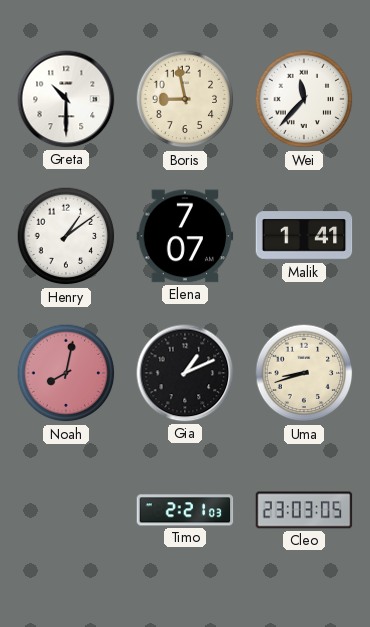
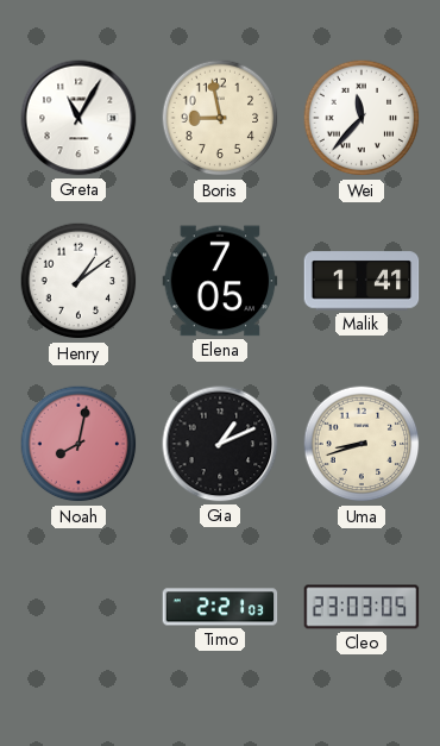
Greta: 10:30 -> 11:05
Elena: 7:07 -> 7:05
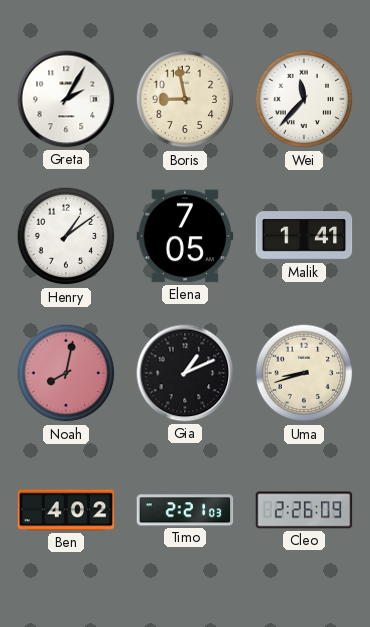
Greta: 11:05 -> 2:05
Ben: none -> 4:02
Cleo: 23:03 -> 2:26
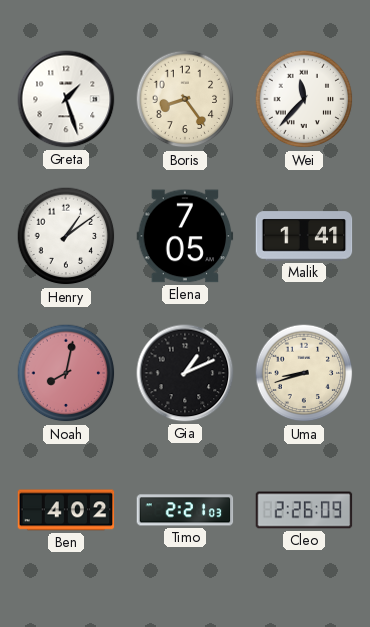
Greta: 2:05 -> 1:27
Boris: 8:58 -> 8:24
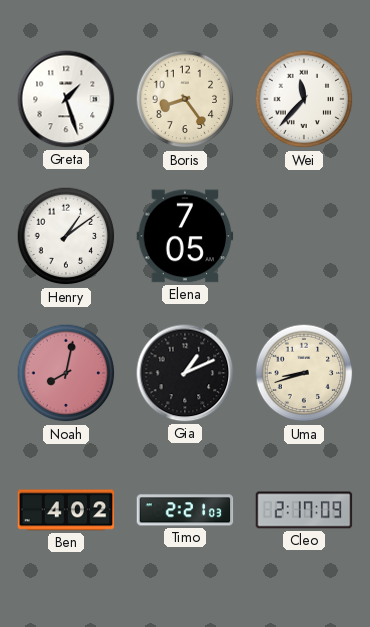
Malik: 1:41 -> none
Cleo: 2:26 -> 2:17
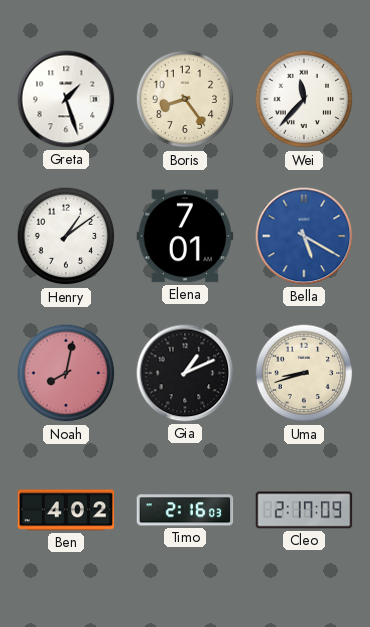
Elena: 7:05 -> 7:01
Bella: none -> 5:20
Timo: 2:21 -> 2:16
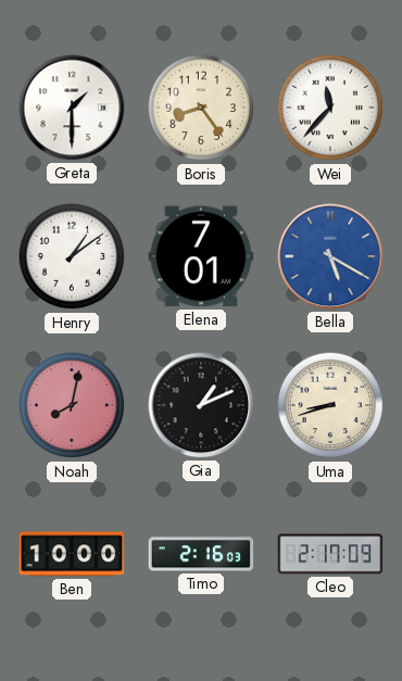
Greta: 1:27 -> 1:30
Ben: 4:02 -> 10:00
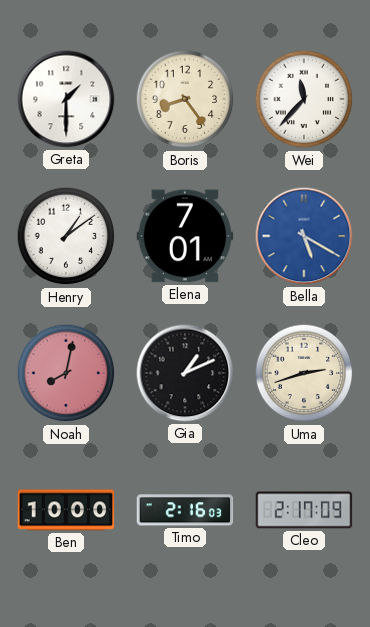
Uma: 8:42 -> 2:42
